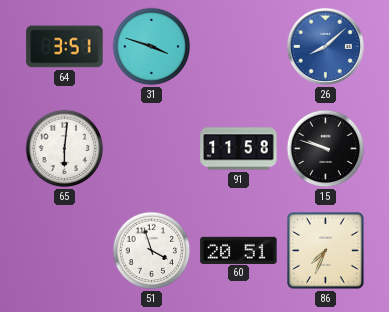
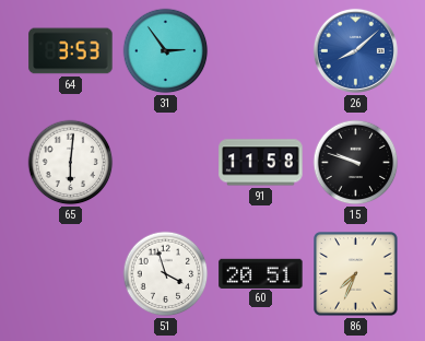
64: 3:51 -> 3:53
31: 3:48 -> 2:54
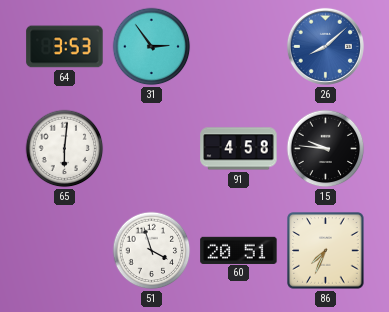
91: 11:58 -> 4:58
15: 9:48 -> 9:46
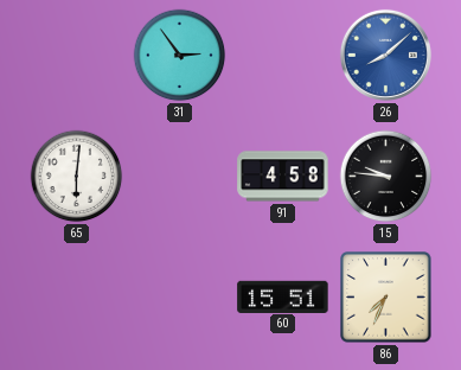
64: 3:53 -> none
51: 3:57 -> none
60: 20:51 -> 15:51
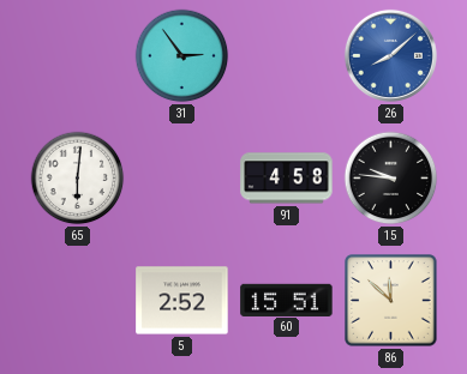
5: none -> 2:52
86: 7:34 -> 11:52
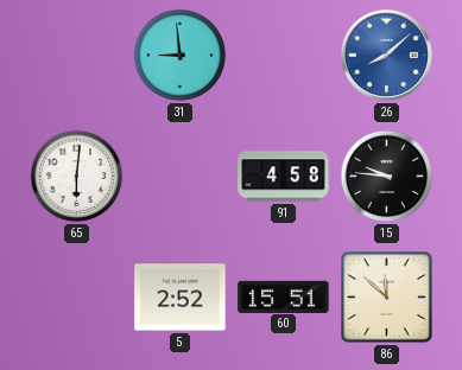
31: 2:54 -> 8:59
